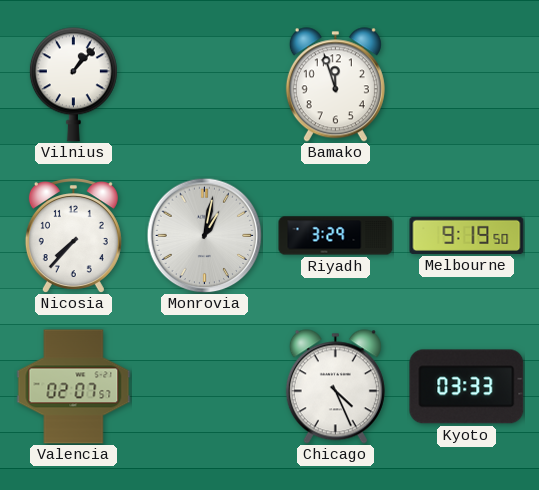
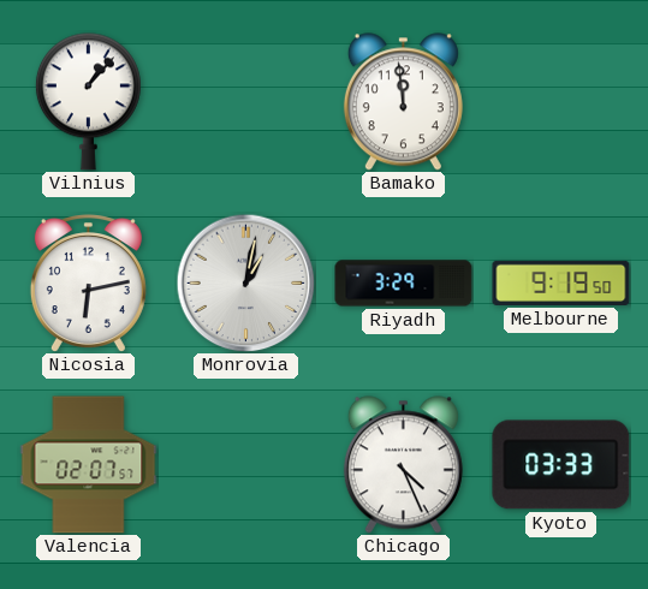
Bamako: 11:57 -> 11:59
Nicosia: 7:37 -> 6:13
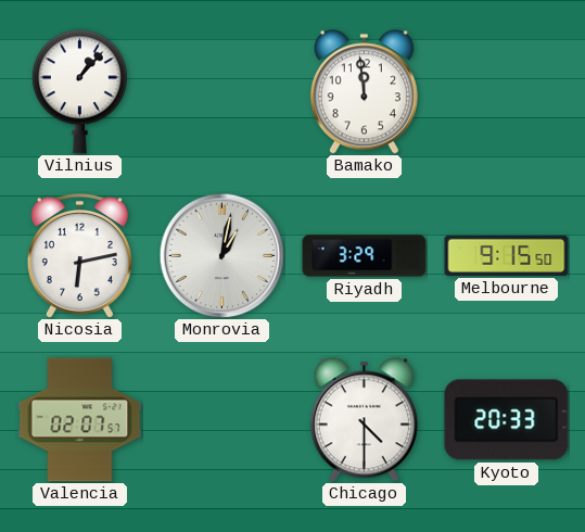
Melbourne: 9:19 -> 9:15
Chicago: 4:26 -> 4:30
Kyoto: 03:33 -> 20:33
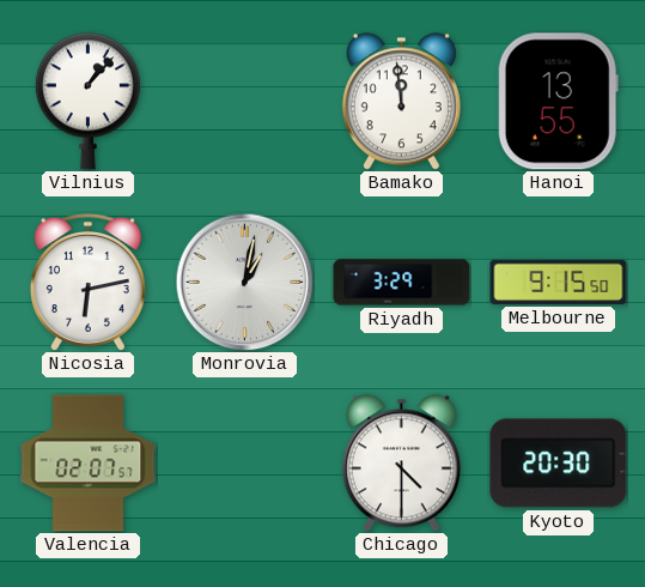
Hanoi: none -> 13:55
Kyoto: 20:33 -> 20:30
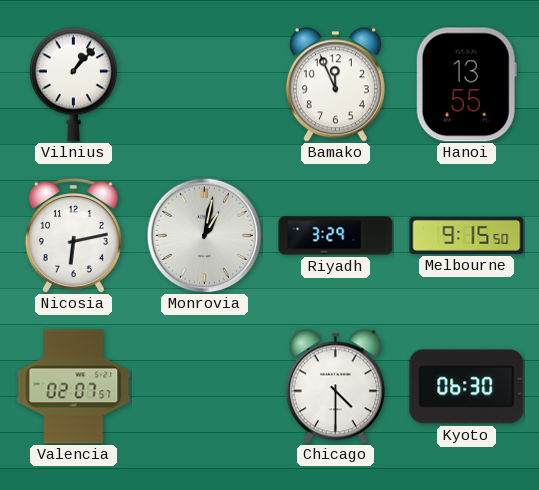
Bamako: 11:59 -> 11:56
Kyoto: 20:30 -> 06:30
